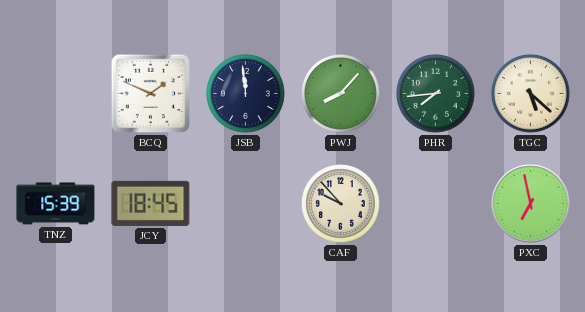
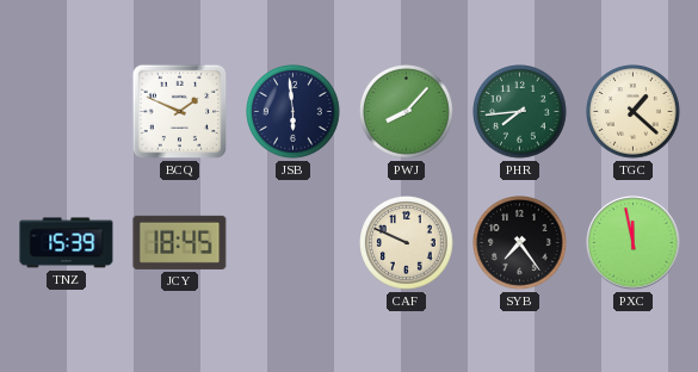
JSB: 11:59 -> 5:59
TGC: 5:22 -> 1:22
CAF: 9:53 -> 9:49
SYB: none -> 7:24
PXC: 6:58 -> 11:58
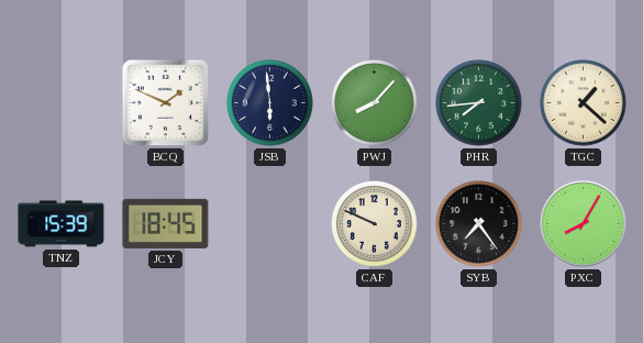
PXC: 11:58 -> 8:05
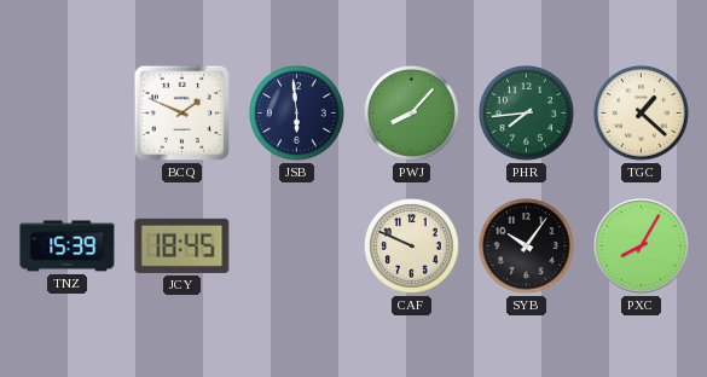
SYB: 7:24 -> 10:06
